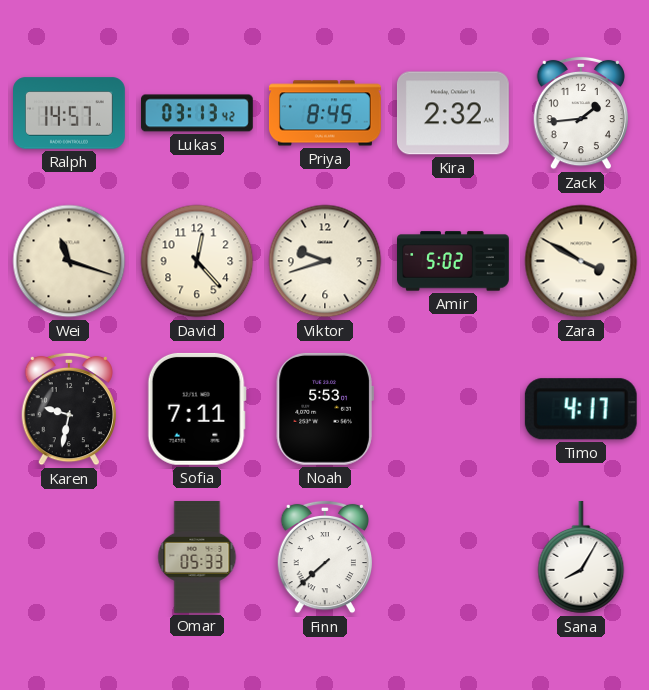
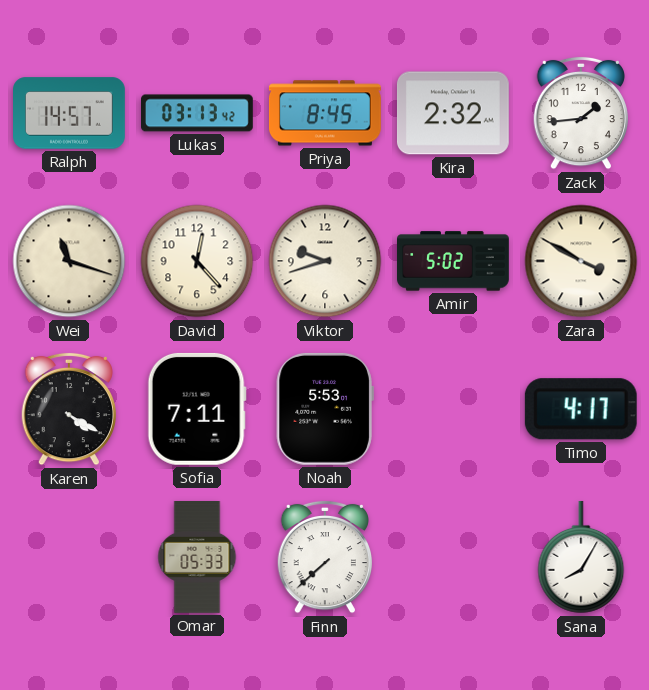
Karen: 9:32 -> 4:20
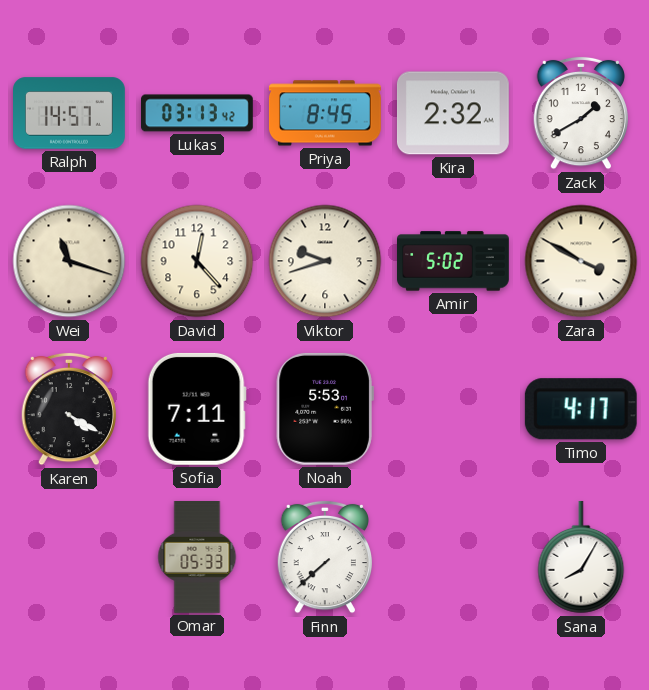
Zack: 1:44 -> 1:40
